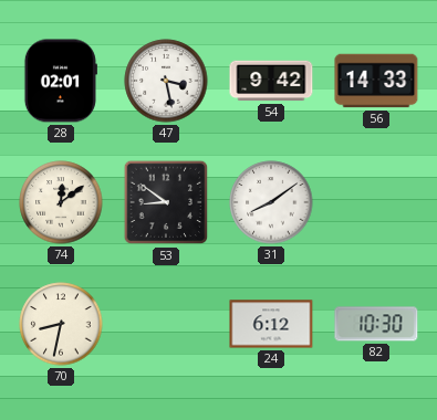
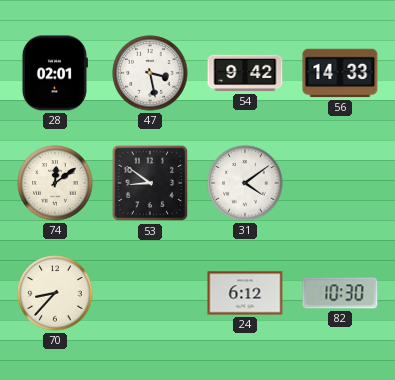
31: 8:09 -> 4:09
70: 8:32 -> 8:37
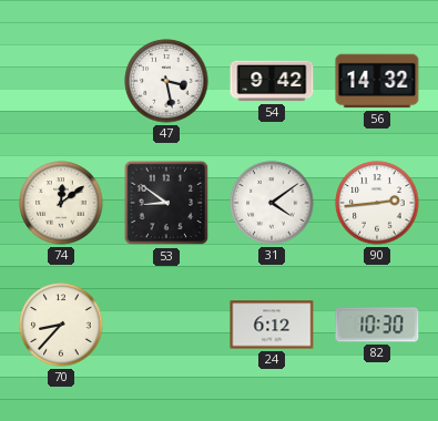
28: 02:01 -> none
56: 14:33 -> 14:32
90: none -> 2:44
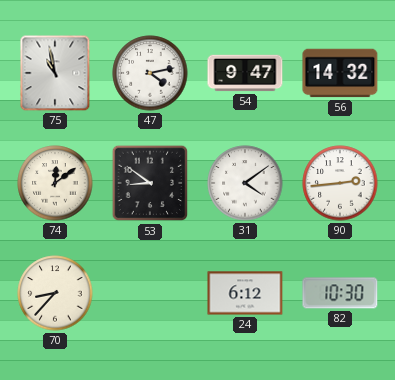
75: none -> 10:58
47: 3:28 -> 4:13
54: 9:42 -> 9:47
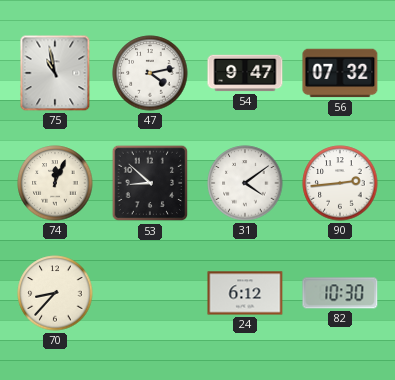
56: 14:32 -> 07:32
74: 12:09 -> 12:04
53: 8:51 -> 8:52
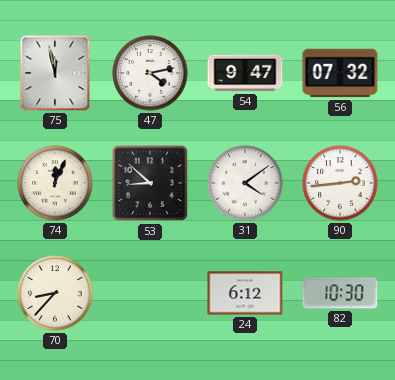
75: 10:58 -> 11:58
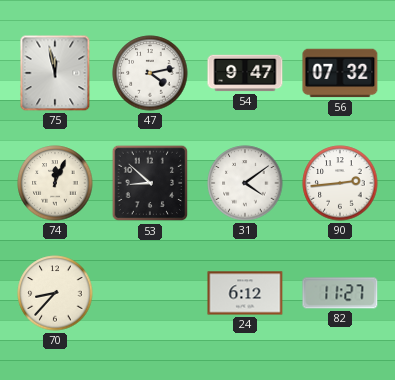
82: 10:30 -> 11:27
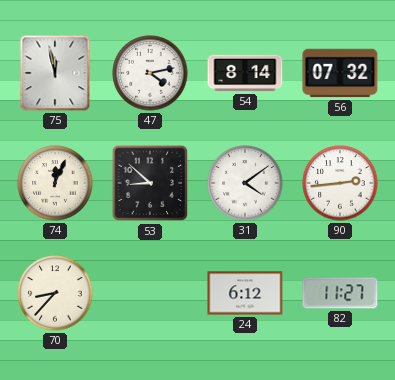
54: 9:47 -> 8:14
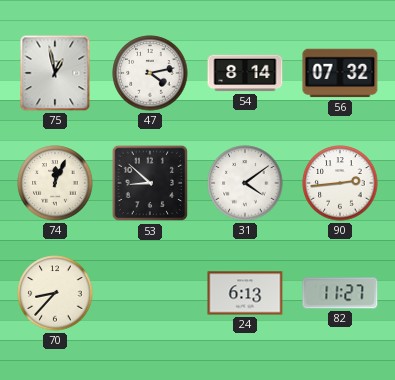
75: 11:58 -> 12:58
24: 6:12 -> 6:13
